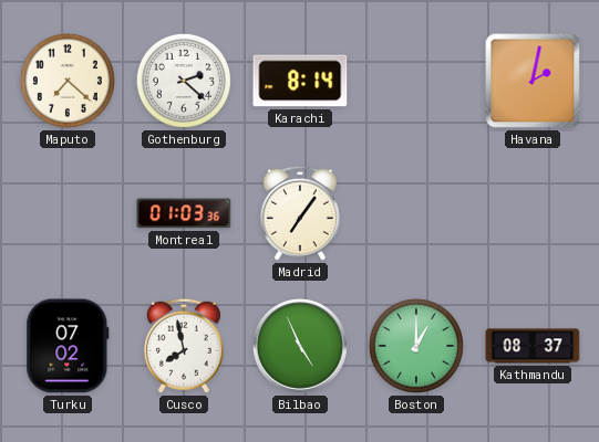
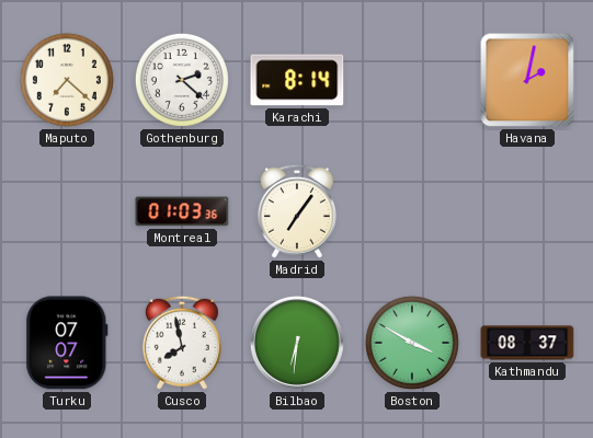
Turku: 07:02 -> 07:07
Bilbao: 4:56 -> 6:31
Boston: 1:00 -> 3:50
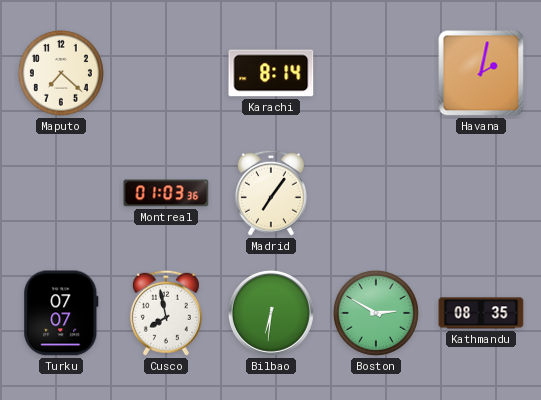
Gothenburg: 2:22 -> none
Boston: 3:50 -> 2:50
Kathmandu: 08:37 -> 08:35
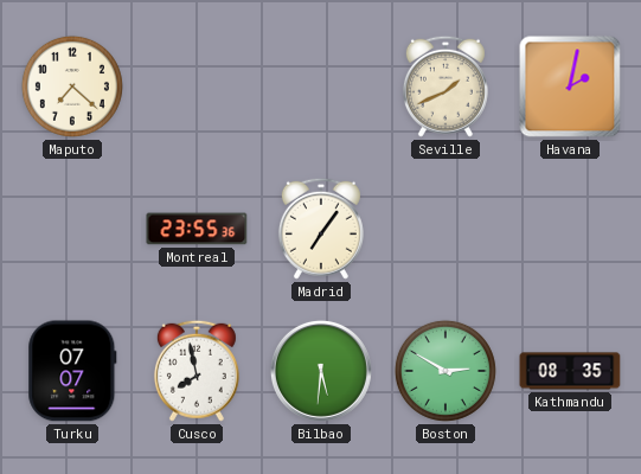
Karachi: 8:14 -> none
Seville: none -> 1:41
Montreal: 01:03 -> 23:55
Bilbao: 6:31 -> 5:31
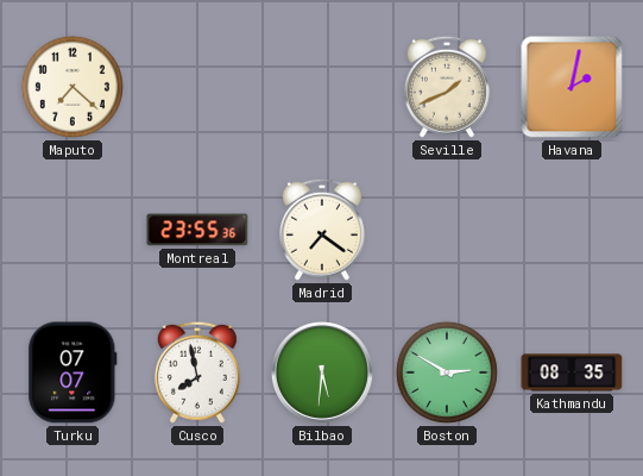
Madrid: 7:06 -> 7:21
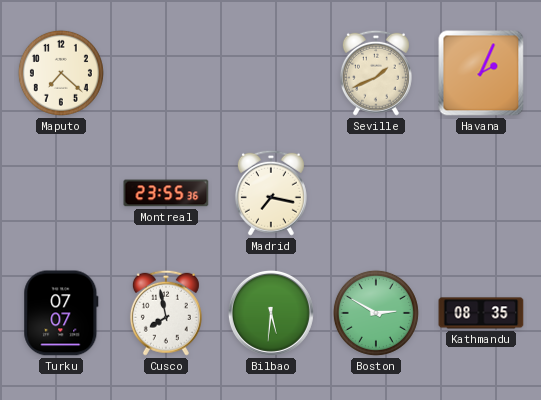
Havana: 2:02 -> 2:04
Madrid: 7:21 -> 7:17
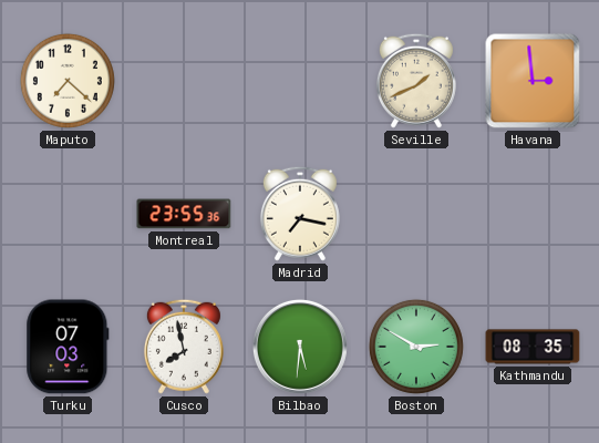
Havana: 2:04 -> 2:59
Turku: 07:07 -> 07:03
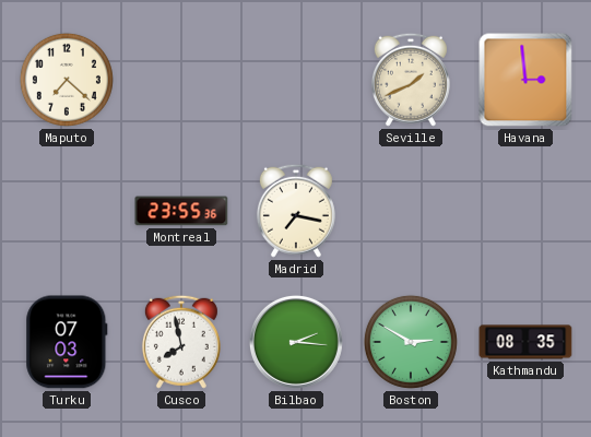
Bilbao: 5:31 -> 2:16
